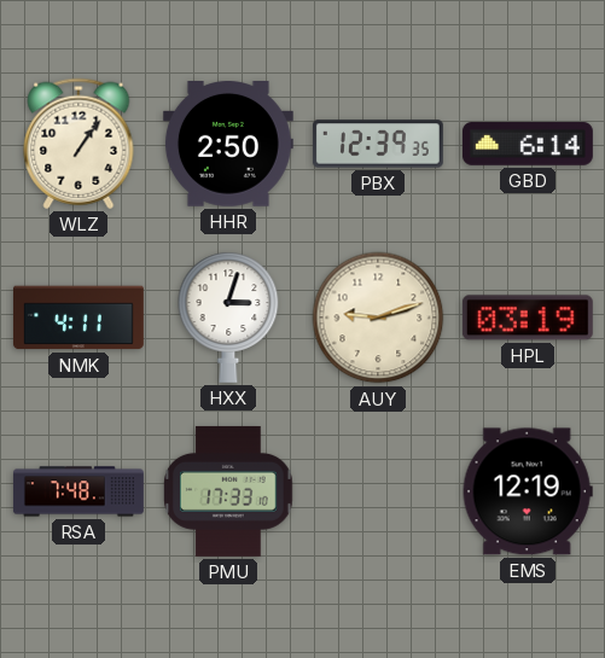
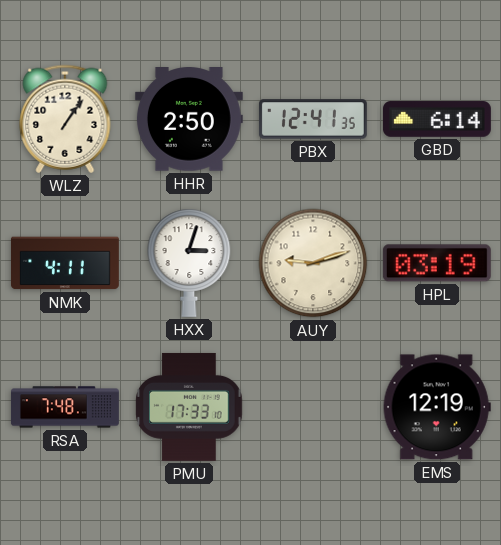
PBX: 12:39 -> 12:41
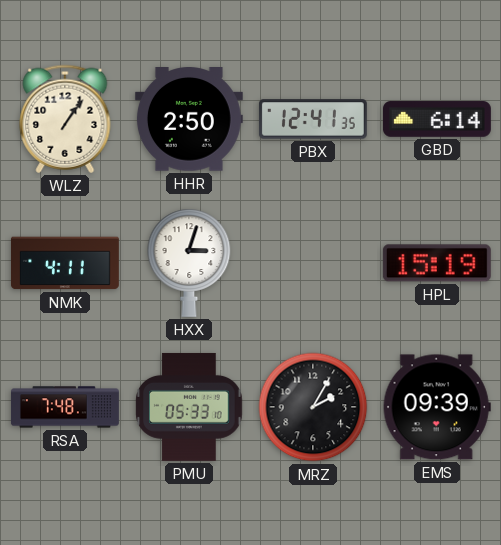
AUY: 9:12 -> none
HPL: 03:19 -> 15:19
PMU: 17:33 -> 05:33
MRZ: none -> 2:05
EMS: 12:19 -> 09:39
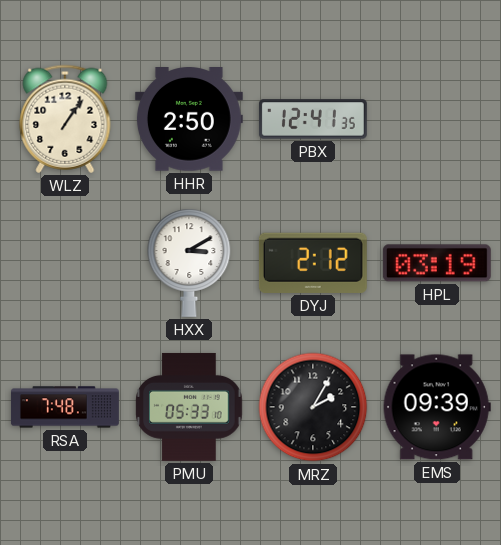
GBD: 6:14 -> none
NMK: 4:11 -> none
HXX: 3:03 -> 3:10
DYJ: none -> 2:12
HPL: 15:19 -> 03:19
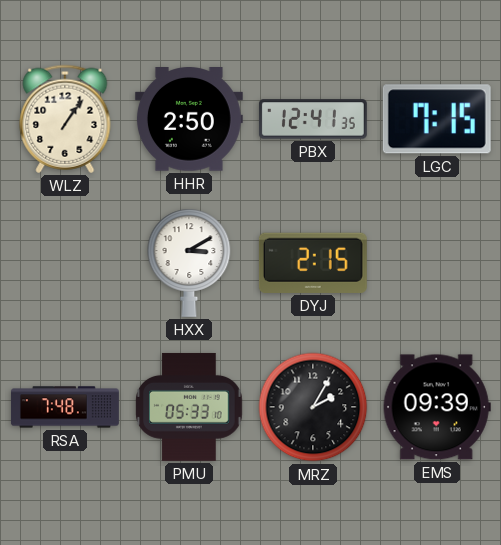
LGC: none -> 7:15
DYJ: 2:12 -> 2:15
HPL: 03:19 -> none
